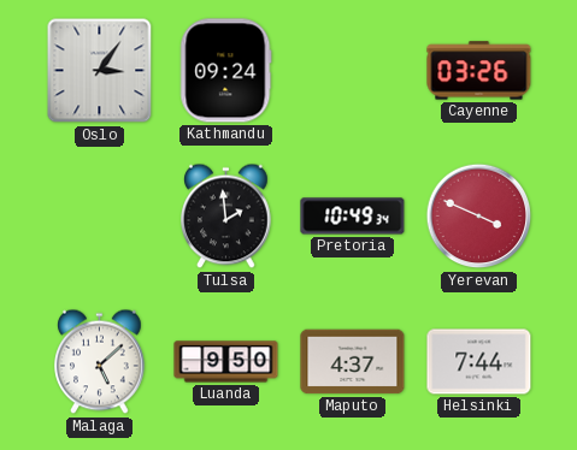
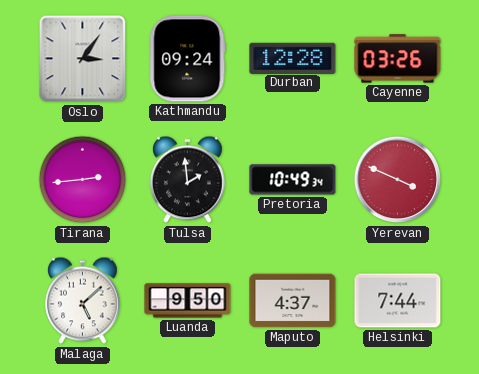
Durban: none -> 12:28
Tirana: none -> 2:44
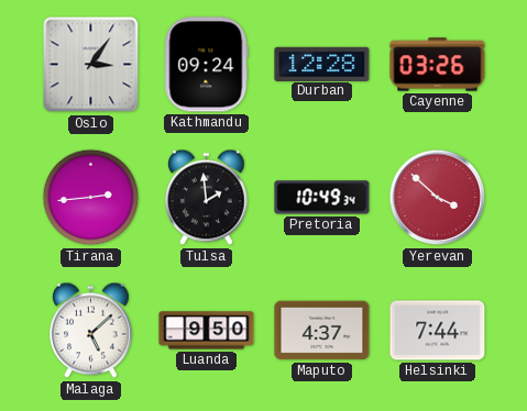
Yerevan: 3:49 -> 3:52
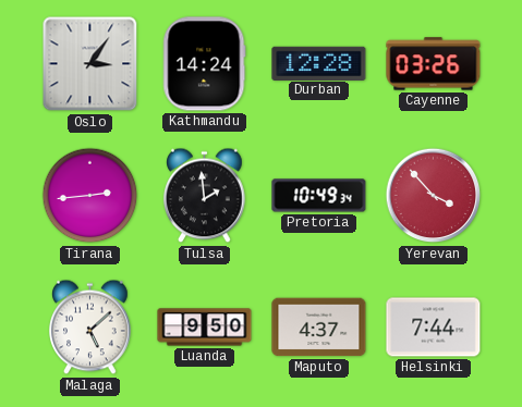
Kathmandu: 09:24 -> 14:24
Yerevan: 3:52 -> 3:53
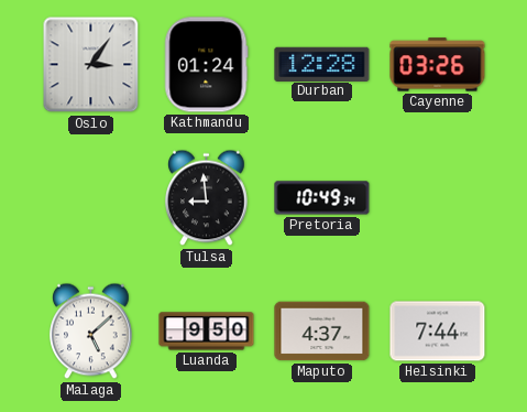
Kathmandu: 14:24 -> 01:24
Tirana: 2:44 -> none
Tulsa: 1:59 -> 8:59
Yerevan: 3:53 -> none
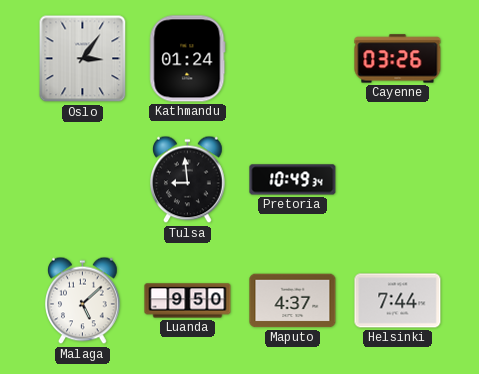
Durban: 12:28 -> none
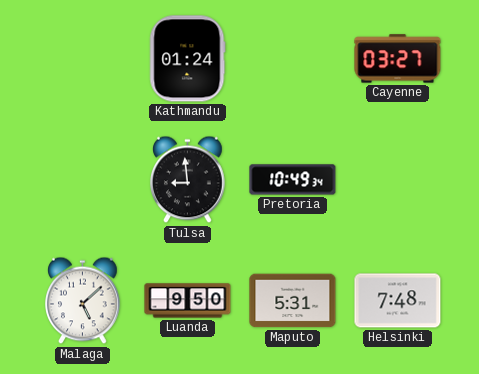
Oslo: 3:06 -> none
Cayenne: 03:26 -> 03:27
Maputo: 4:37 -> 5:31
Helsinki: 7:44 -> 7:48
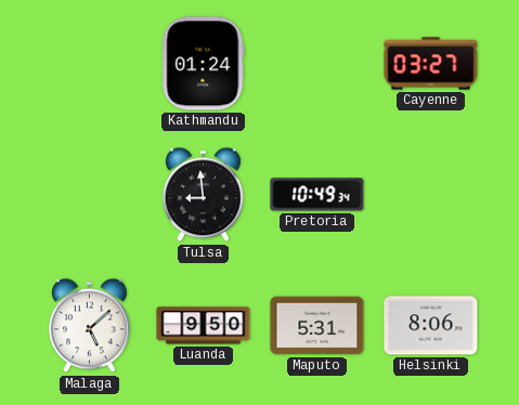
Helsinki: 7:48 -> 8:06
